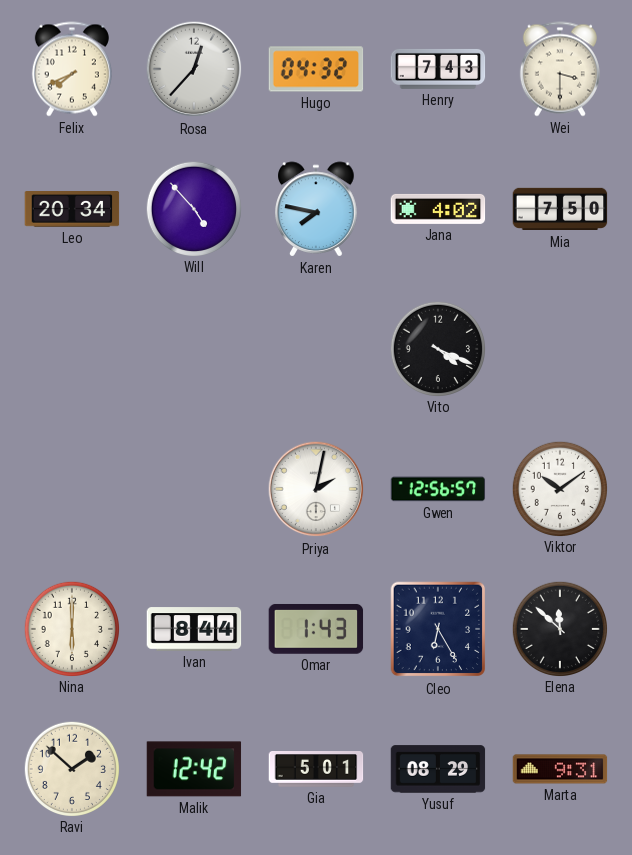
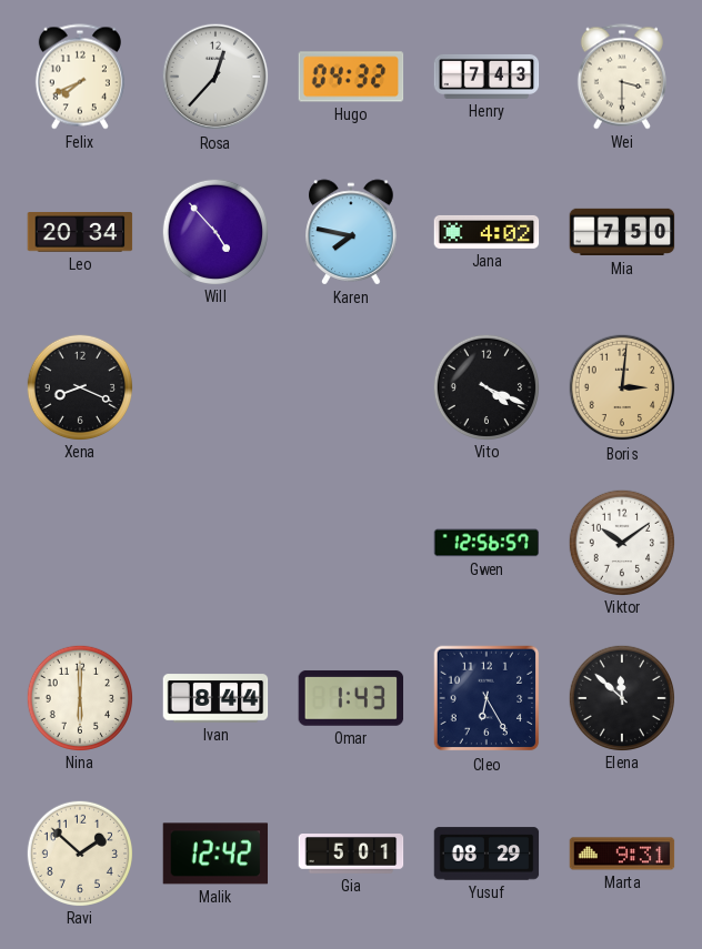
Xena: none -> 8:19
Boris: none -> 3:01
Priya: 2:02 -> none
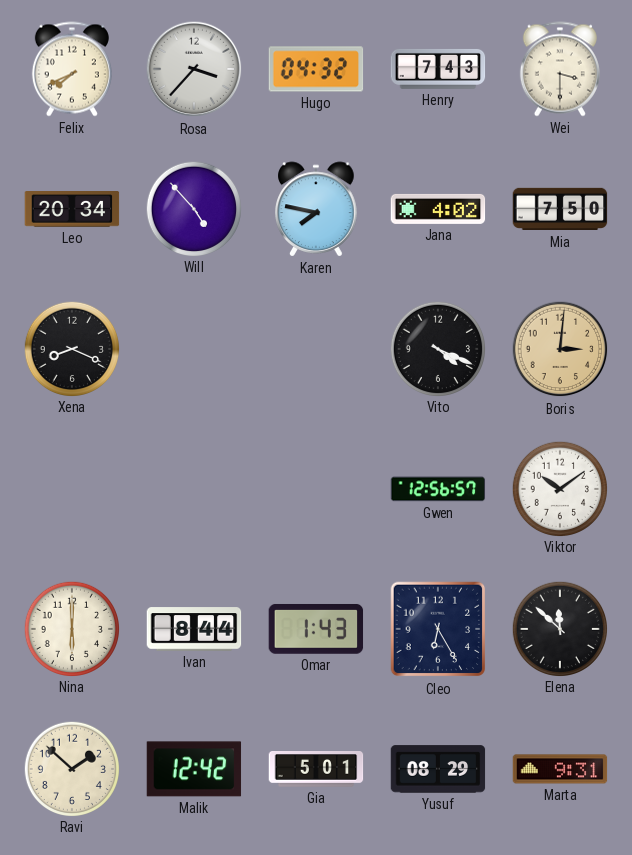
Rosa: 12:37 -> 3:37
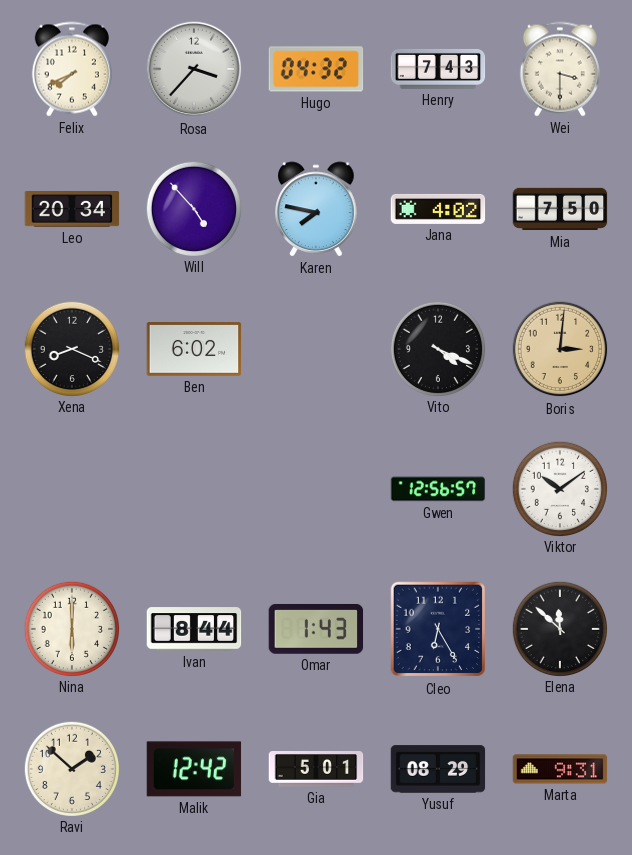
Ben: none -> 6:02
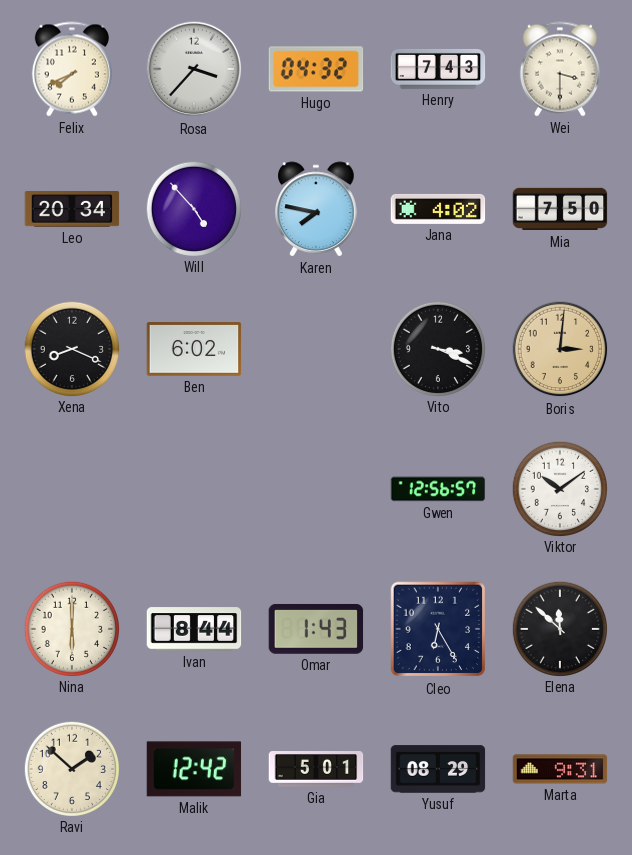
Vito: 4:19 -> 3:19
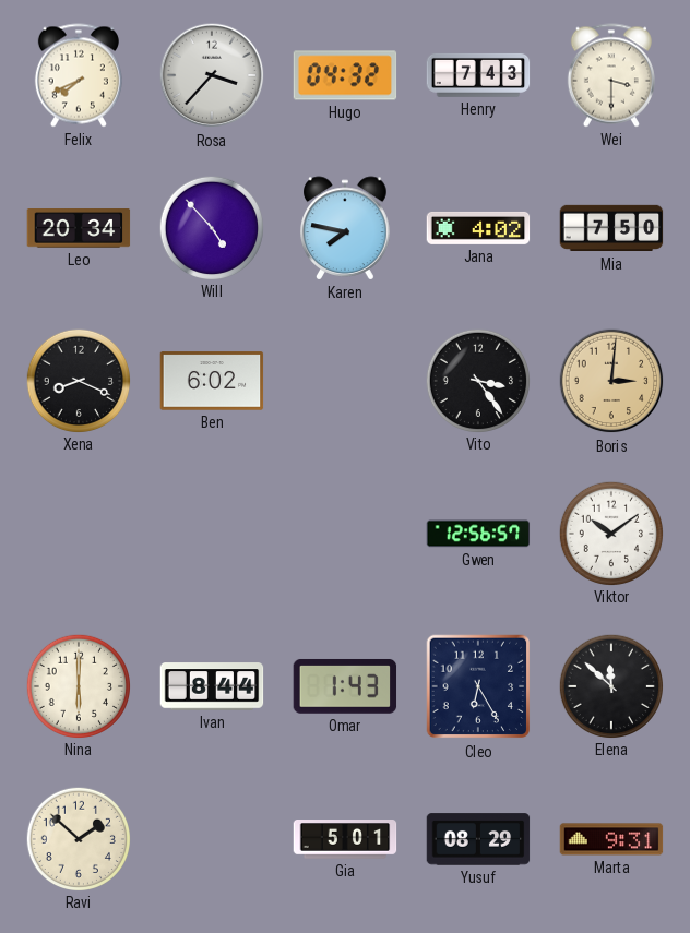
Vito: 3:19 -> 3:24
Malik: 12:42 -> none
